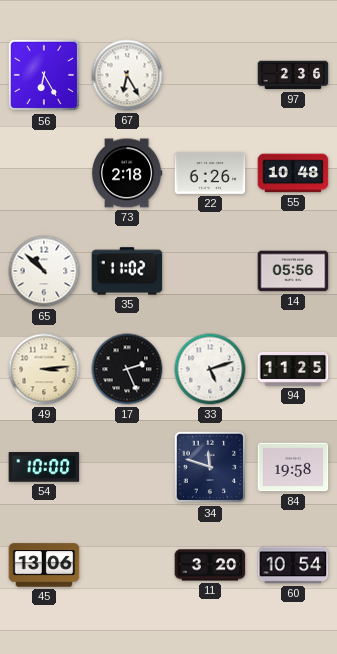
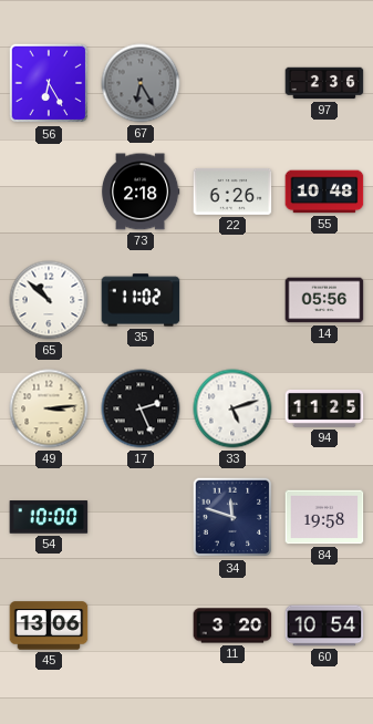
67 dial: white -> grey
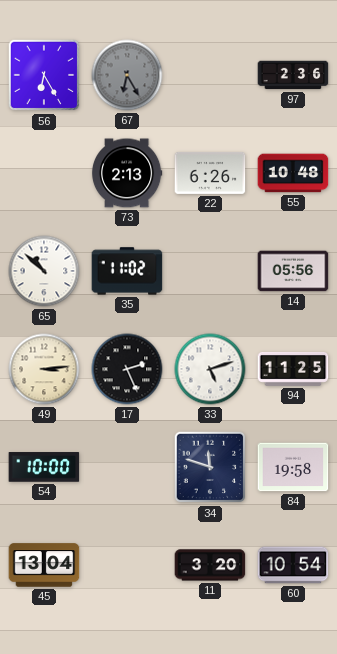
73: 2:18 -> 2:13
45: 13:06 -> 13:04
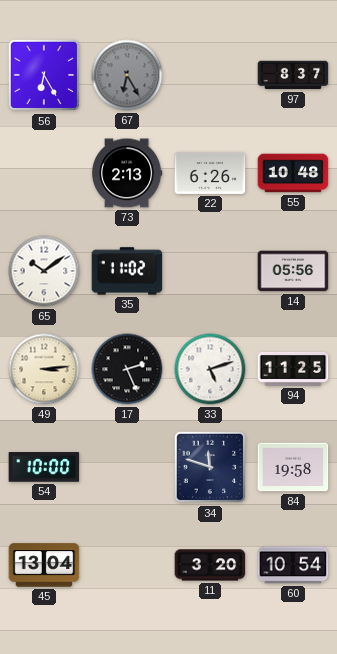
97: 2:36 -> 8:37
65: 10:52 -> 10:09
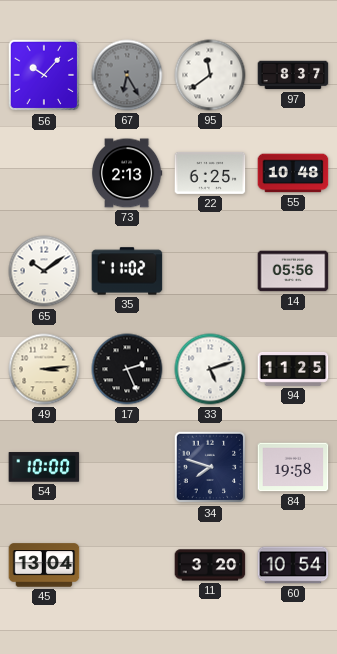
56: 6:25 -> 10:07
95: none -> 11:39
22: 6:26 -> 6:25
34: 11:48 -> 7:48
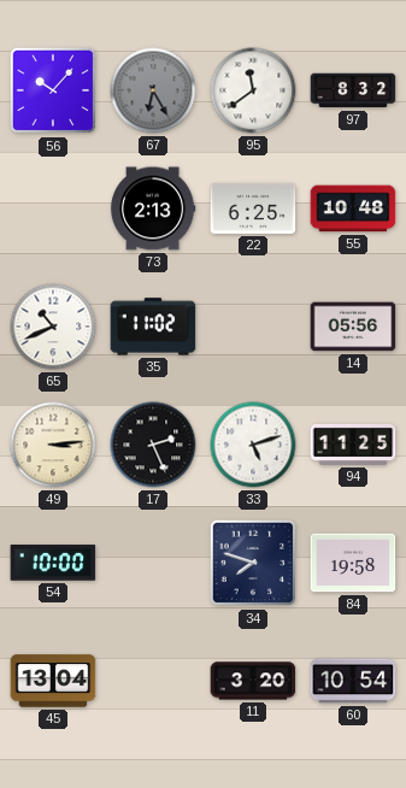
97: 8:37 -> 8:32
65: 10:09 -> 10:41
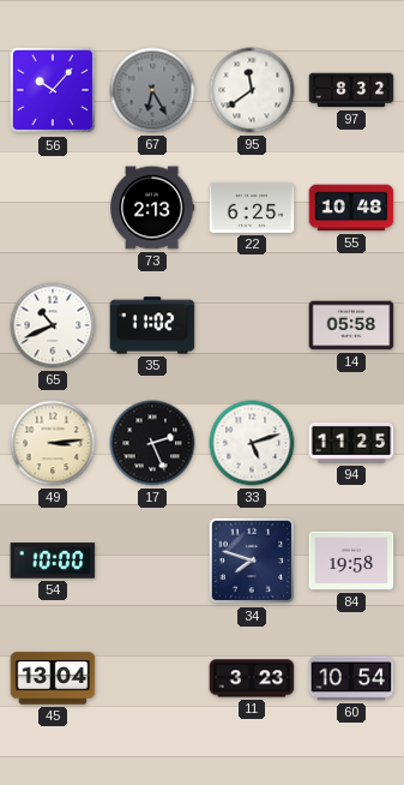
14: 05:56 -> 05:58
11: 3:20 -> 3:23
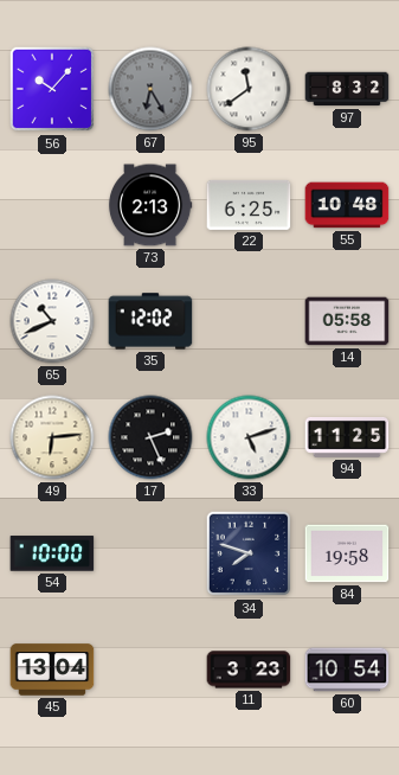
35: 11:02 -> 12:02
49: 3:14 -> 6:14
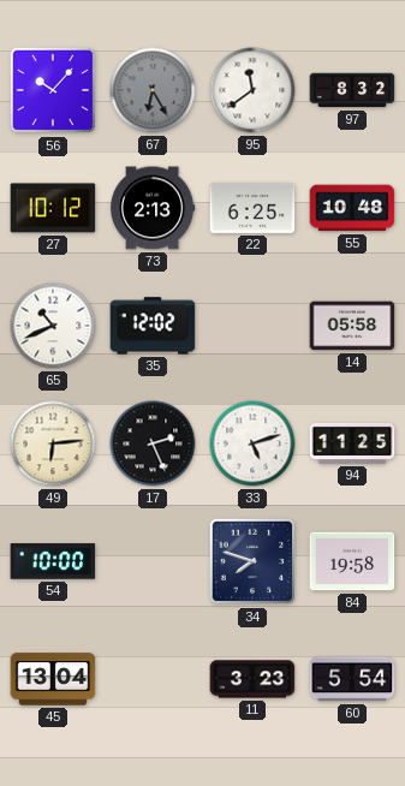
27: none -> 10:12
60: 10:54 -> 5:54
